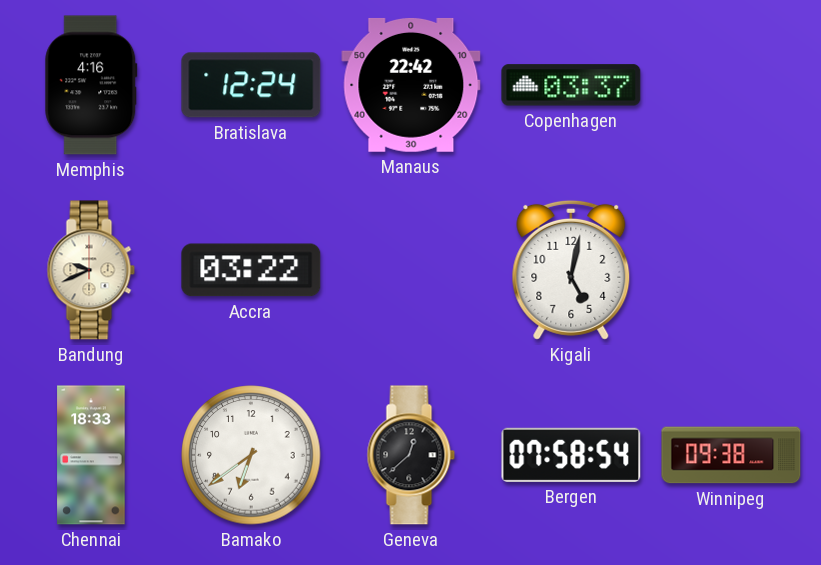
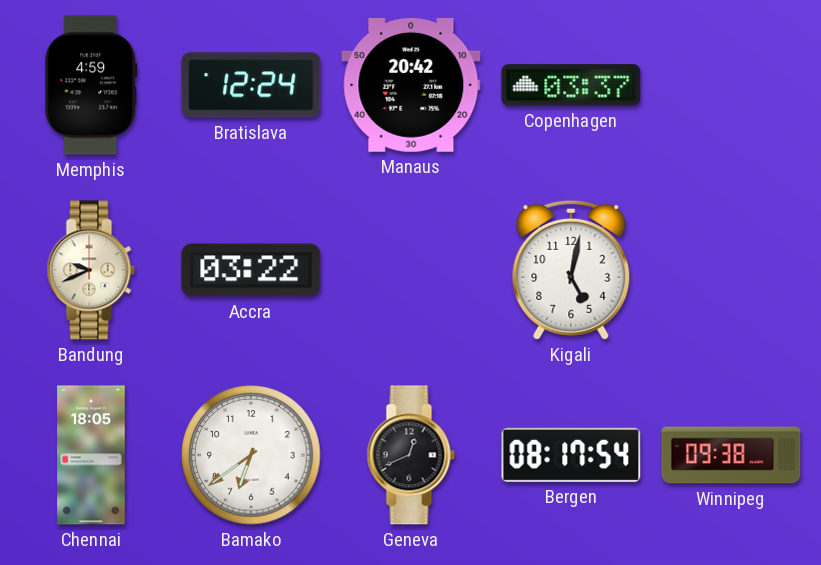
Memphis: 4:16 -> 4:59
Manaus: 22:42 -> 20:42
Chennai: 18:33 -> 18:05
Geneva: 12:38 -> 12:41
Bergen: 07:58 -> 08:17
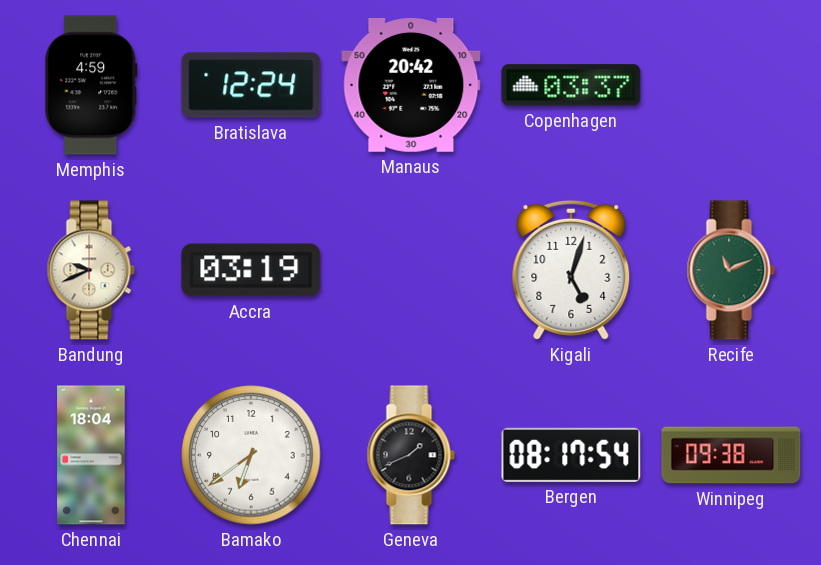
Accra: 03:22 -> 03:19
Kigali: 5:02 -> 5:03
Recife: none -> 11:11
Chennai: 18:05 -> 18:04
Geneva: 12:41 -> 1:41
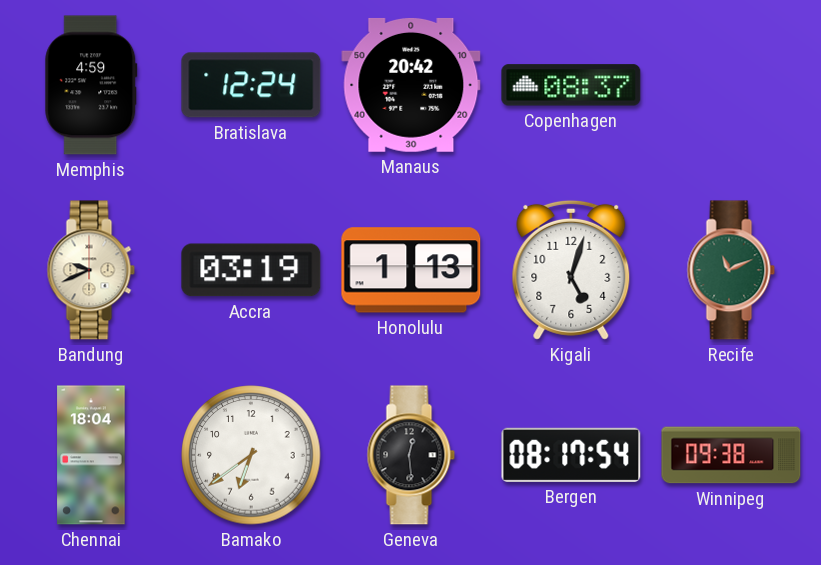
Copenhagen: 03:37 -> 08:37
Honolulu: none -> 1:13
Geneva: 1:41 -> 12:29
